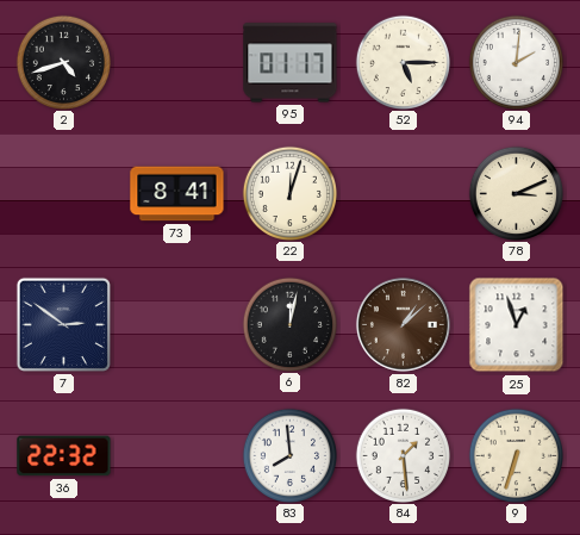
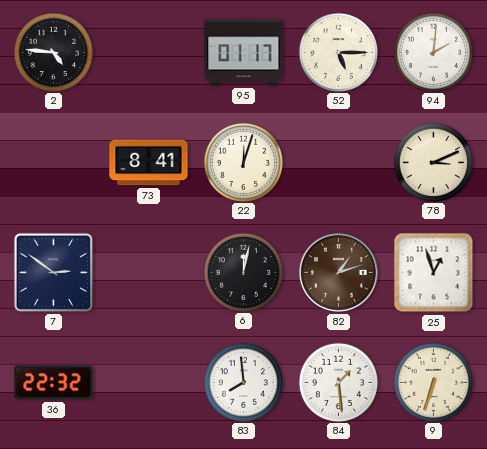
2: 4:42 -> 4:46
82: 1:08 -> 1:12
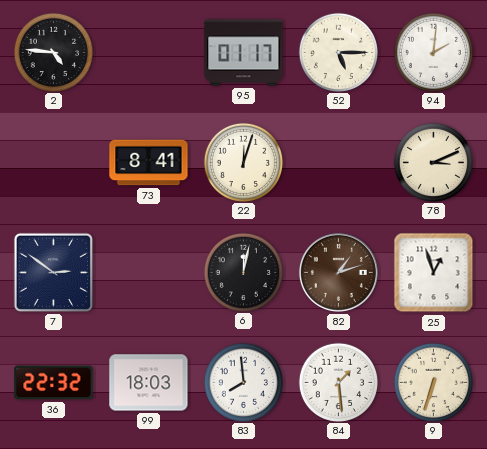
99: none -> 18:03
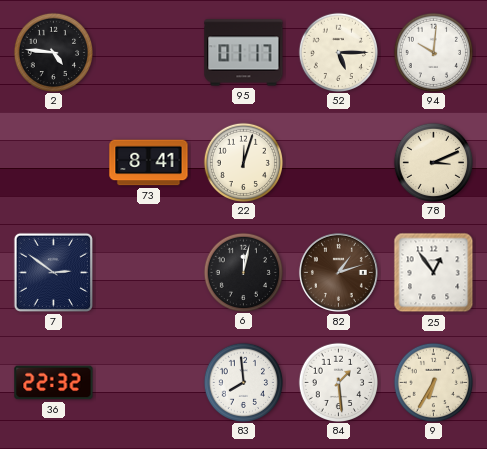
94: 2:01 -> 10:01
25: 12:57 -> 12:54
99: 18:03 -> none
9: 6:33 -> 6:35
